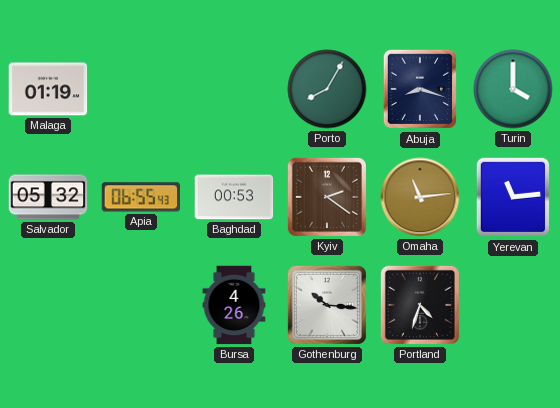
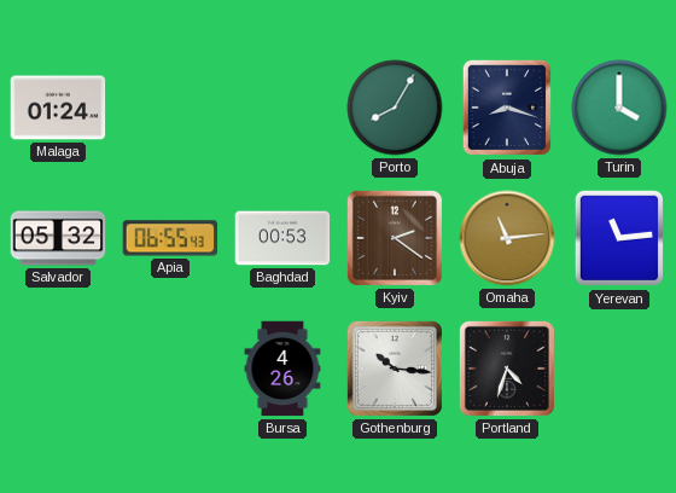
Malaga: 01:19 -> 01:24
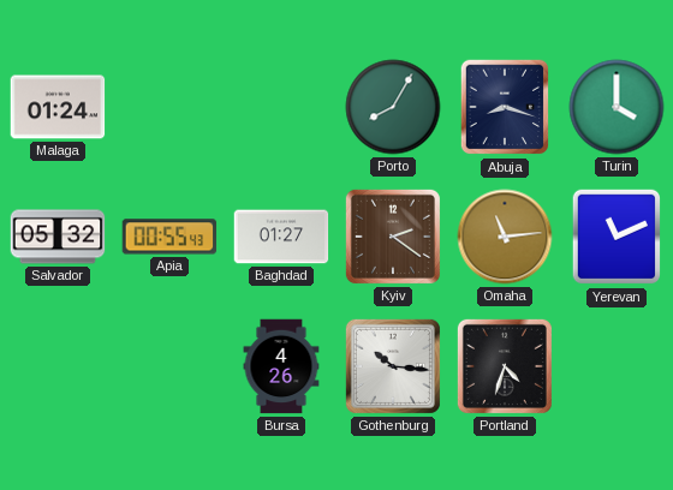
Apia: 06:55 -> 00:55
Baghdad: 00:53 -> 01:27
Yerevan: 11:14 -> 11:11
